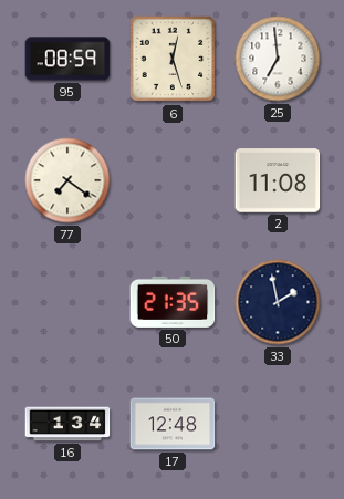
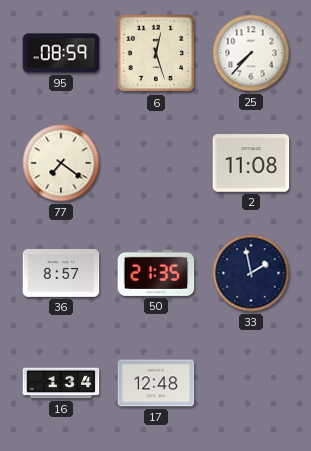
25: 6:59 -> 7:37
36: none -> 8:57
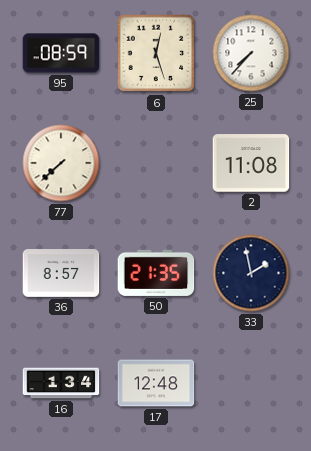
77: 7:21 -> 7:38
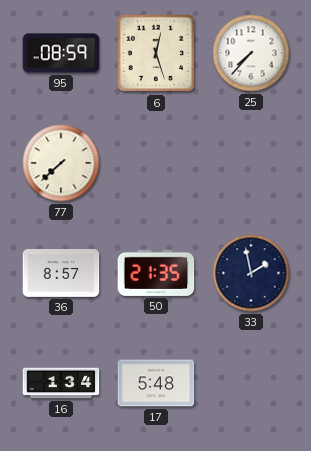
2: 11:08 -> none
17: 12:48 -> 5:48
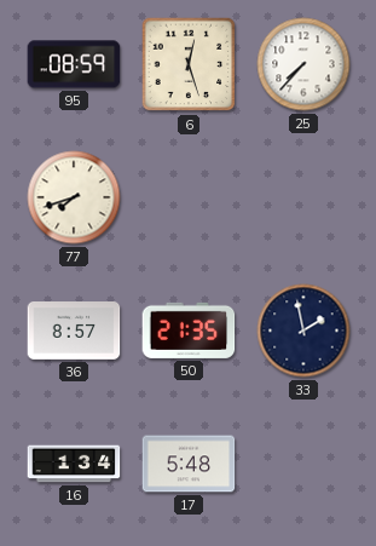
77: 7:38 -> 7:42
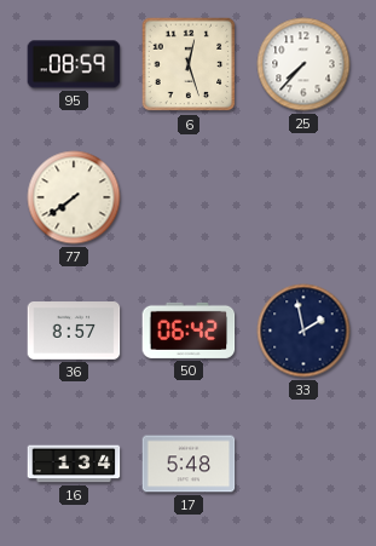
77: 7:42 -> 7:39
50: 21:35 -> 06:42
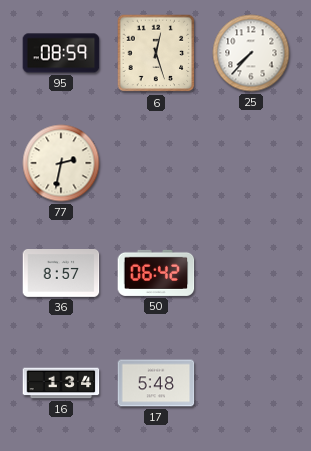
77: 7:39 -> 2:32
33: 1:58 -> none
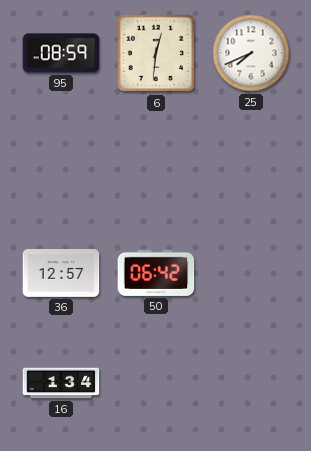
6: 12:27 -> 12:31
25: 7:37 -> 7:41
77: 2:32 -> none
36: 8:57 -> 12:57
17: 5:48 -> none
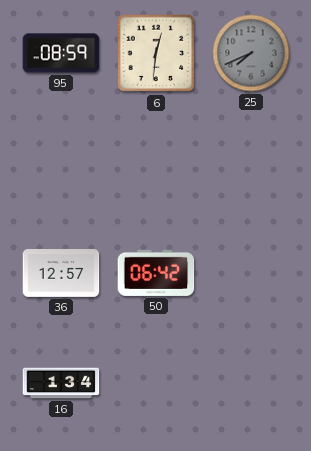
25 dial: white -> grey
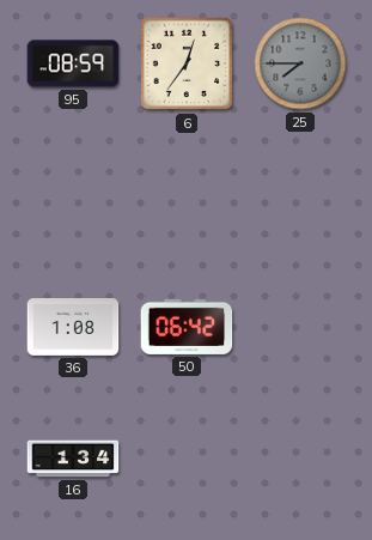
6: 12:31 -> 12:36
25: 7:41 -> 7:45
36: 12:57 -> 1:08
